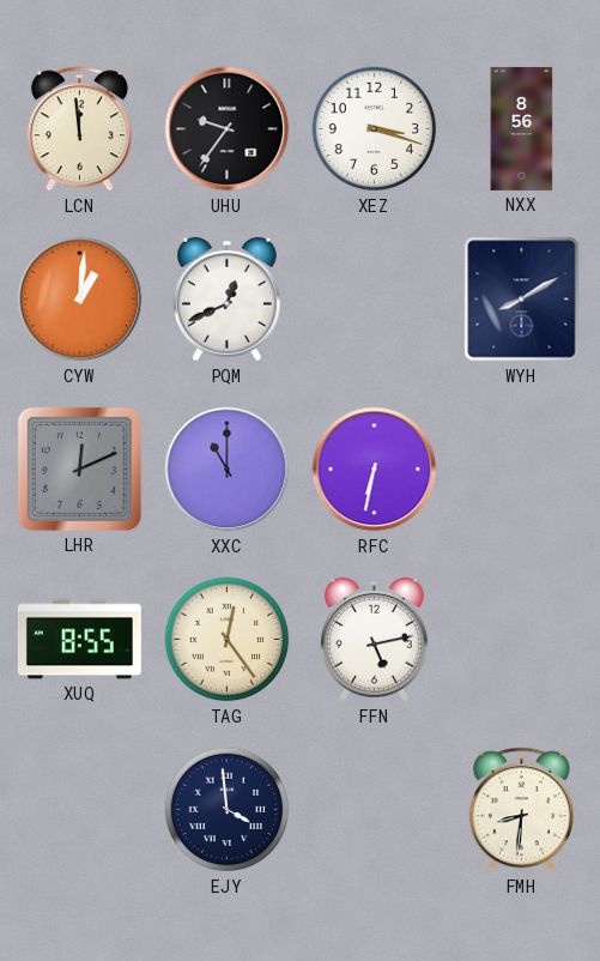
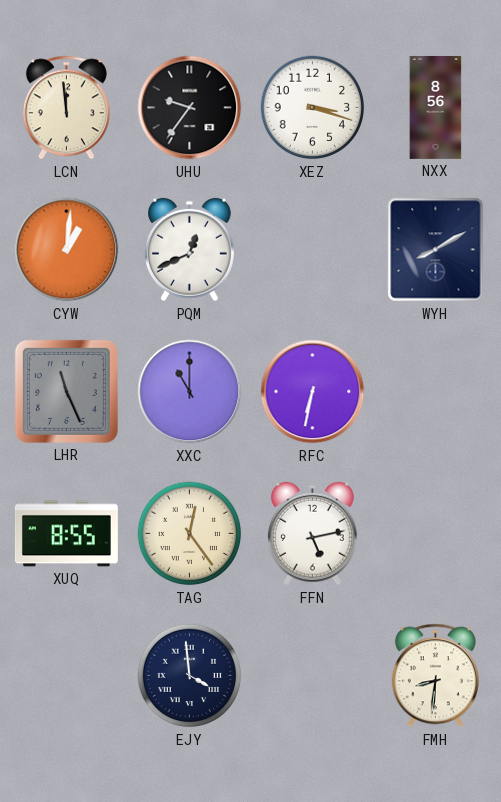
LHR: 12:11 -> 11:26
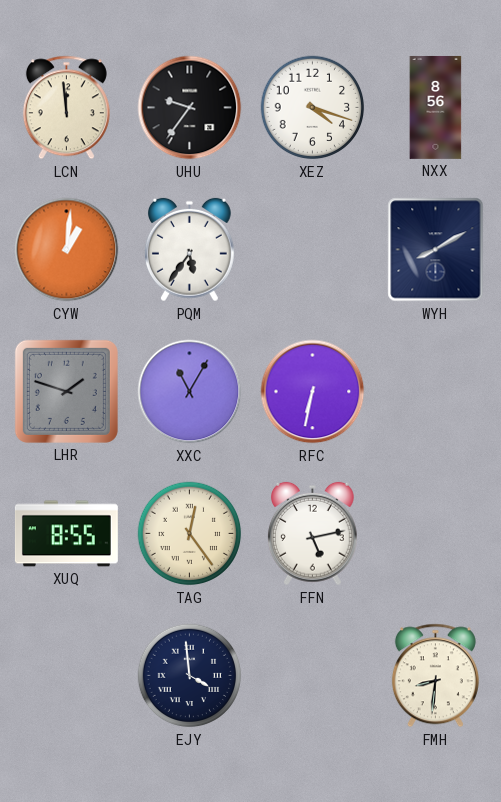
XEZ: 3:18 -> 4:18
PQM: 12:41 -> 5:36
LHR: 11:26 -> 1:48
XXC: 11:00 -> 11:05
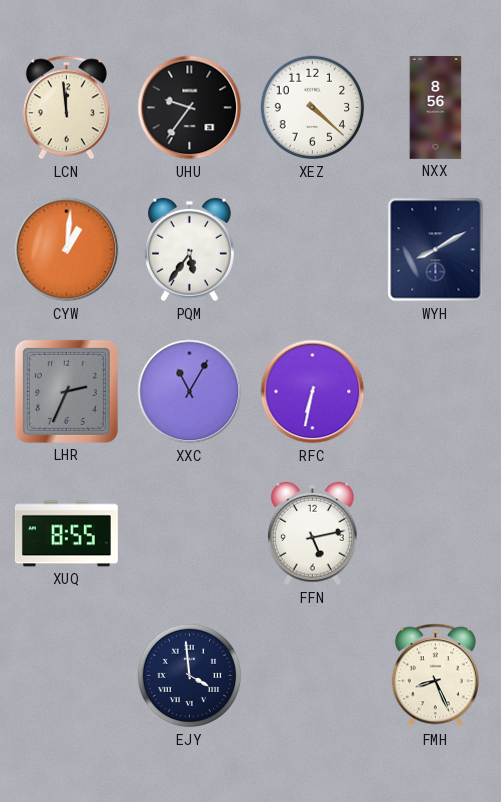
XEZ: 4:18 -> 4:22
LHR: 1:48 -> 2:34
TAG: 12:24 -> none
FMH: 8:31 -> 8:26
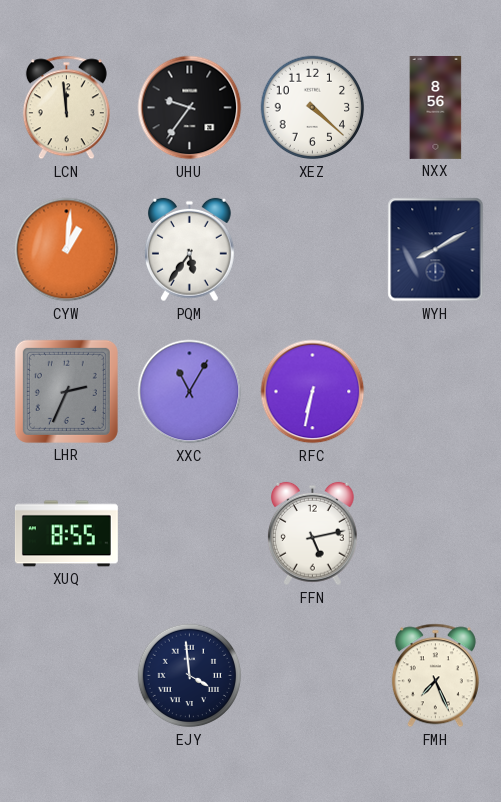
FMH: 8:26 -> 7:26
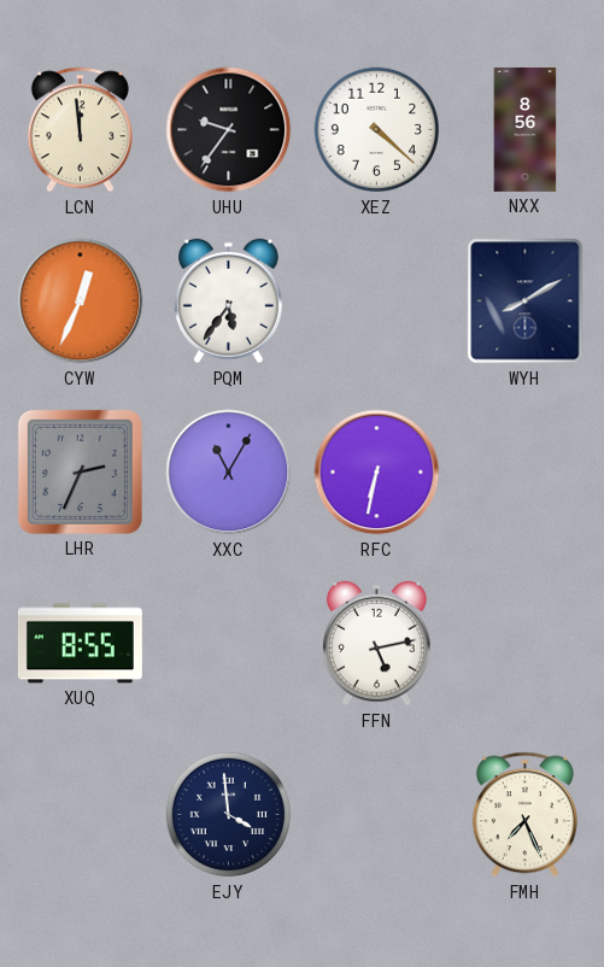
CYW: 1:01 -> 12:34
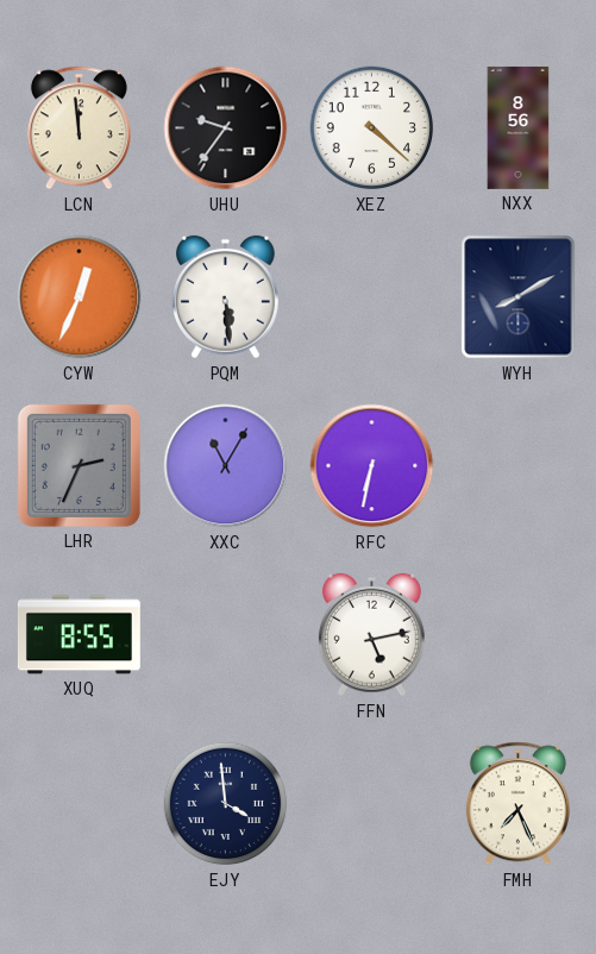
PQM: 5:36 -> 5:29
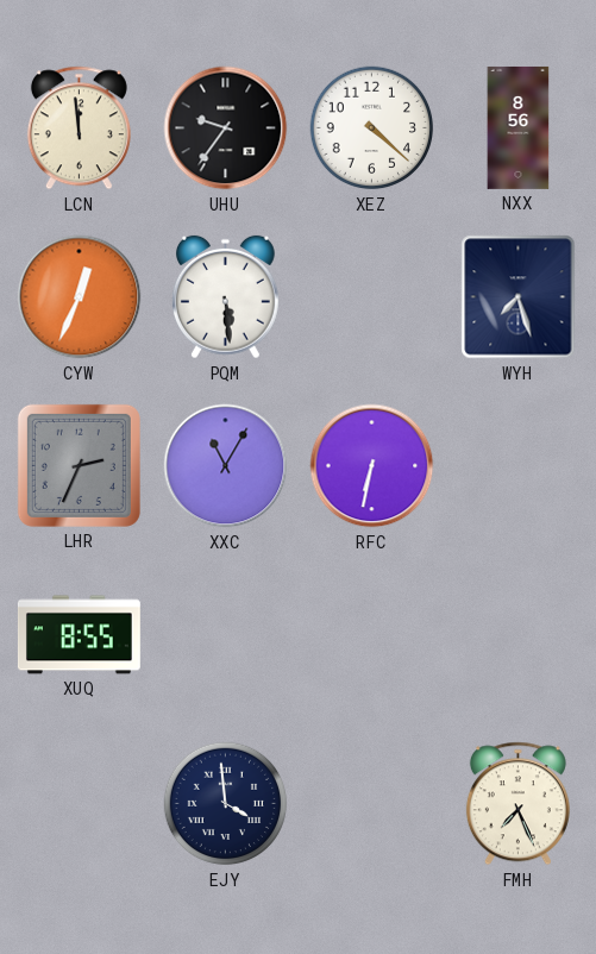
WYH: 8:10 -> 7:27
FFN: 5:13 -> none
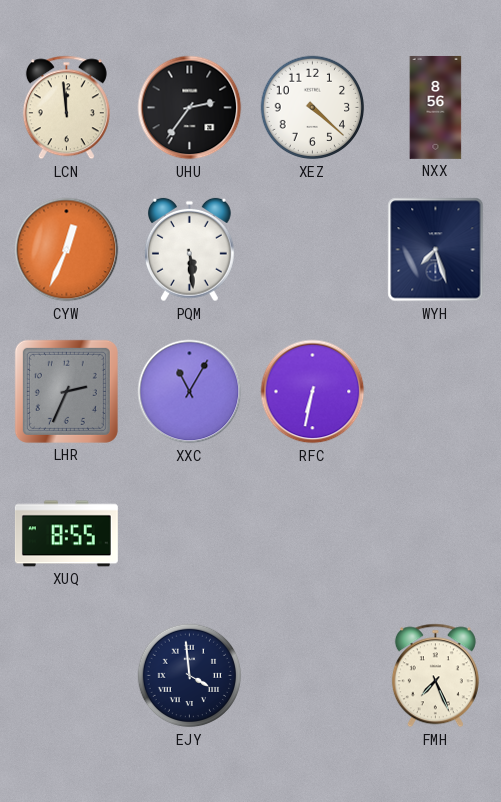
UHU: 9:36 -> 2:36
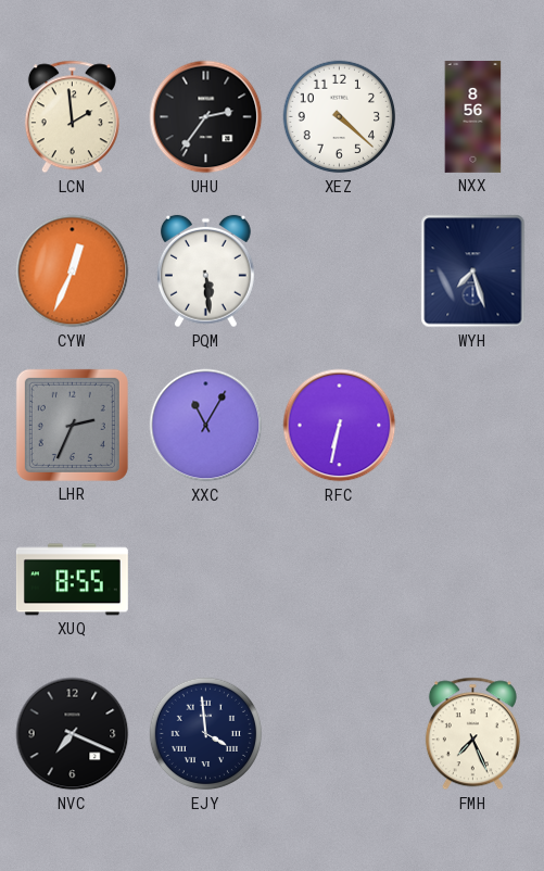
LCN: 11:59 -> 1:59
NVC: none -> 7:19
